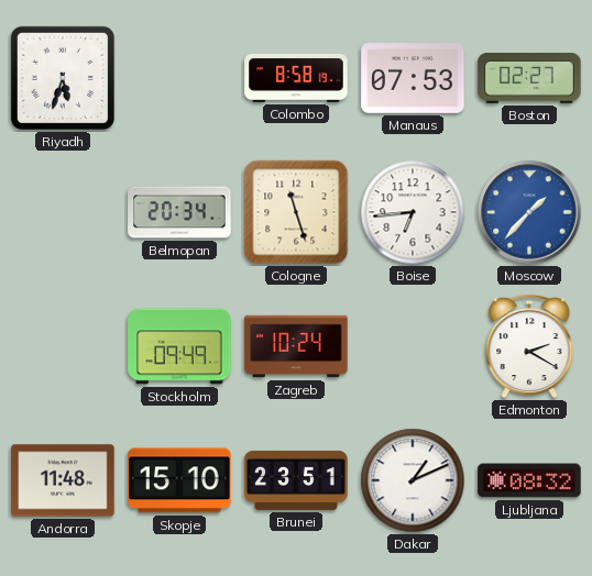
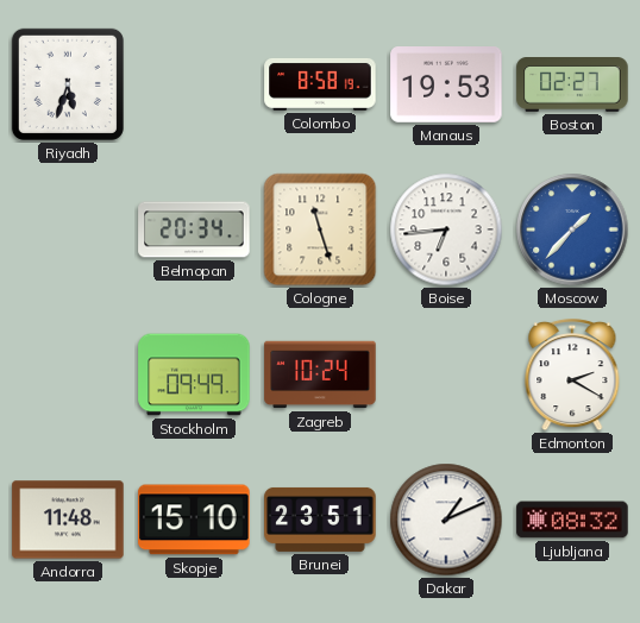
Manaus: 07:53 -> 19:53
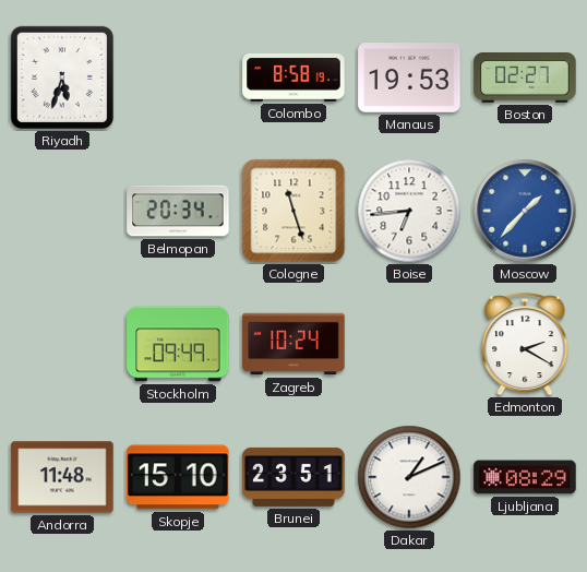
Ljubljana: 08:32 -> 08:29
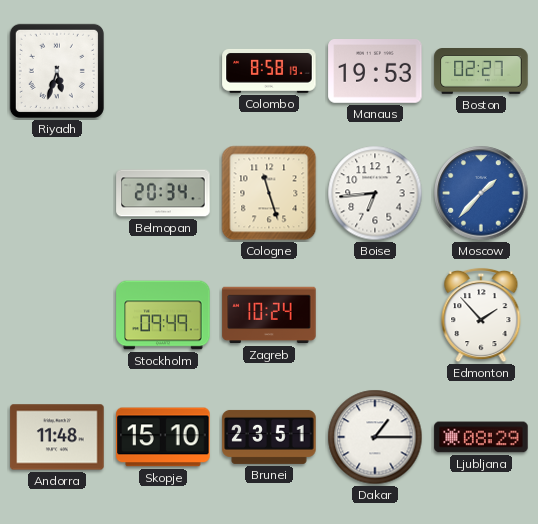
Edmonton: 2:20 -> 1:53
Dakar: 1:11 -> 1:15
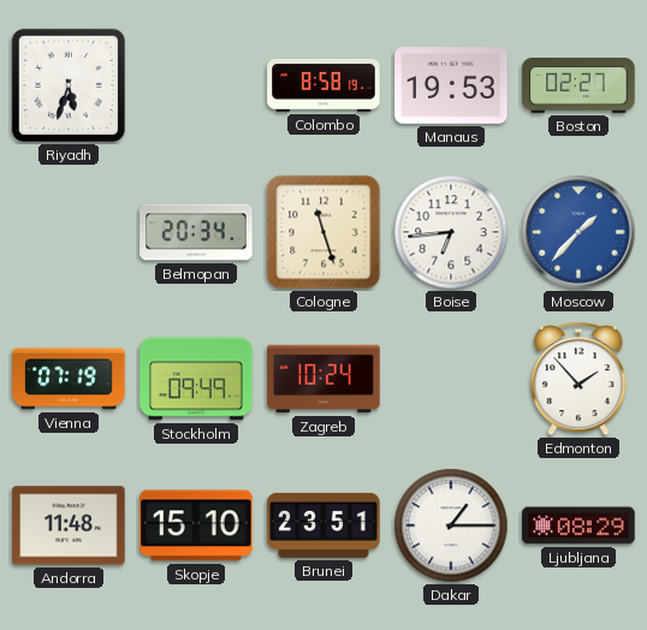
Vienna: none -> 07:19
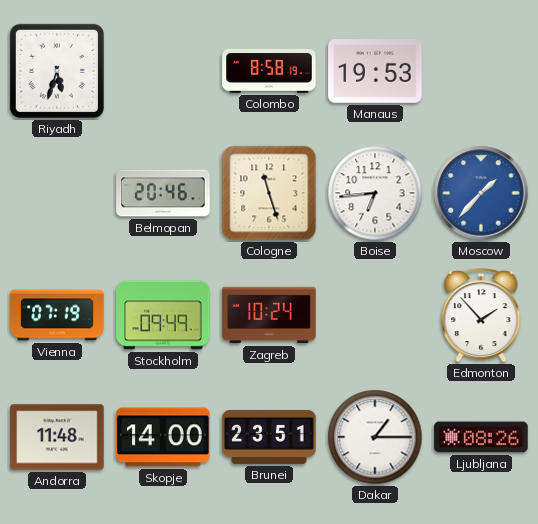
Boston: 02:27 -> none
Belmopan: 20:34 -> 20:46
Skopje: 15:10 -> 14:00
Ljubljana: 08:29 -> 08:26
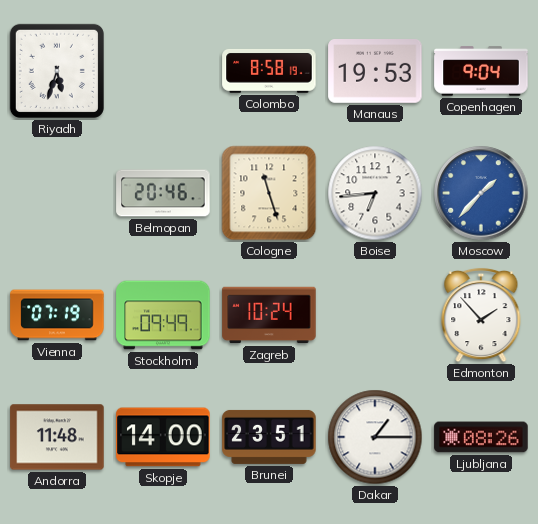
Copenhagen: none -> 9:04
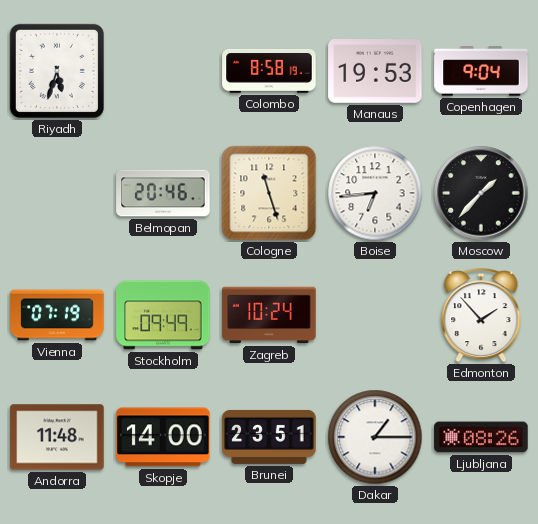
Moscow dial: blue -> black
